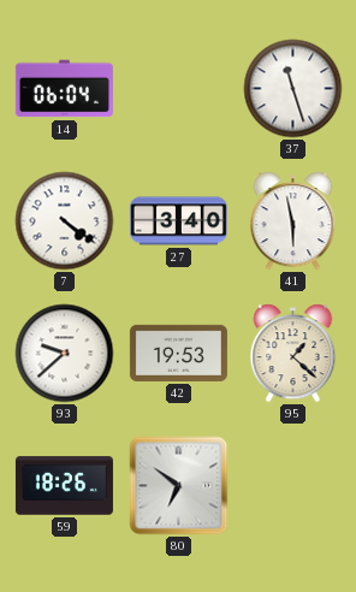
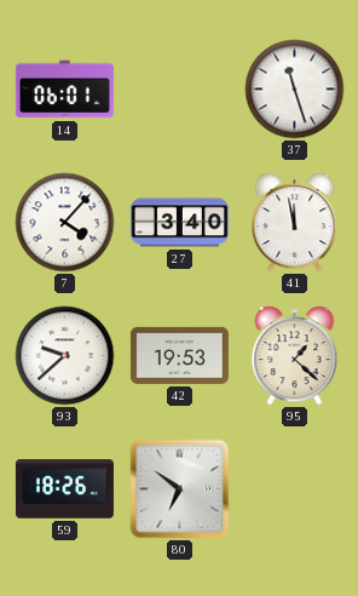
14: 06:04 -> 06:01
7: 4:21 -> 4:07
41: 5:58 -> 11:58
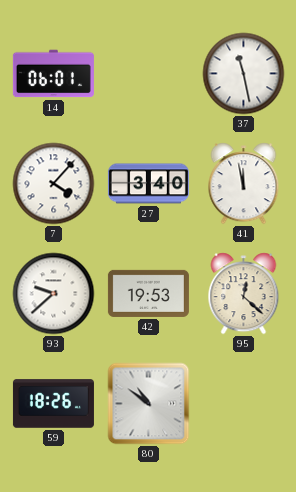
37: 11:27 -> 11:28
95: 1:22 -> 12:22
80: 6:51 -> 10:51
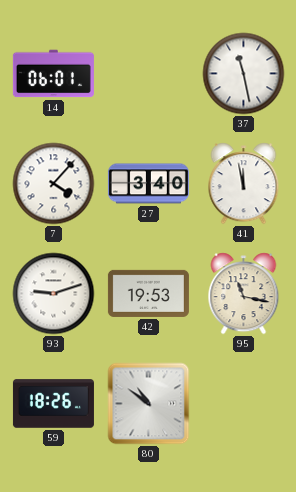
93: 9:38 -> 9:12
95: 12:22 -> 11:17
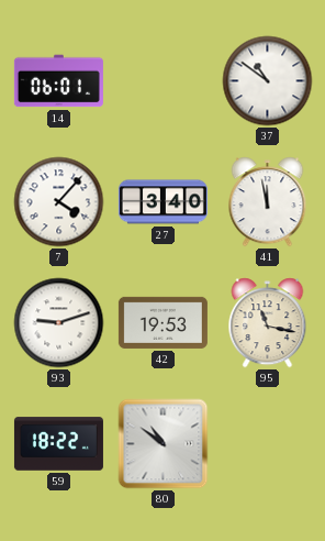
37: 11:28 -> 10:51
59: 18:26 -> 18:22
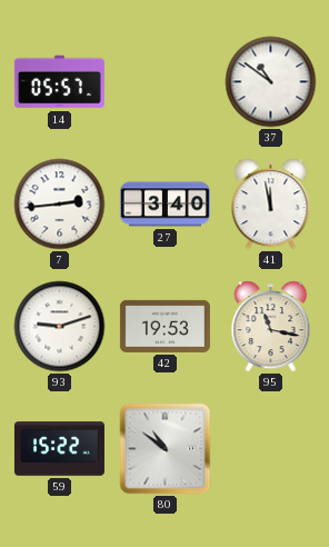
14: 06:01 -> 05:57
7: 4:07 -> 2:44
59: 18:22 -> 15:22
